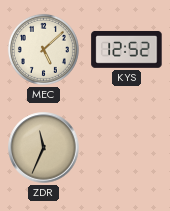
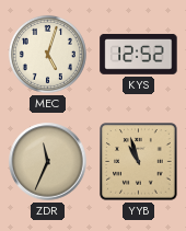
MEC: 5:08 -> 5:03
YYB: none -> 10:57
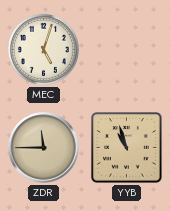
KYS: 12:52 -> none
ZDR: 11:34 -> 11:45
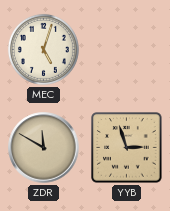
ZDR: 11:45 -> 11:50
YYB: 10:57 -> 2:57
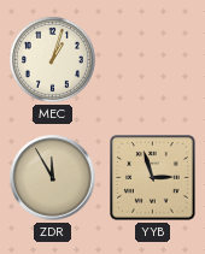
MEC: 5:03 -> 1:03
ZDR: 11:50 -> 11:55
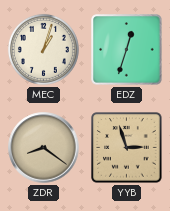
EDZ: none -> 12:33
ZDR: 11:55 -> 8:21
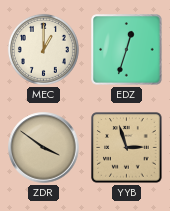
MEC: 1:03 -> 1:00
ZDR: 8:21 -> 3:51
